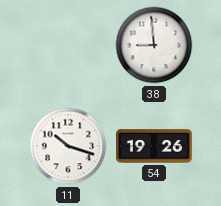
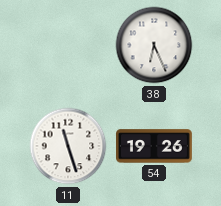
38: 8:59 -> 6:26
11: 10:18 -> 11:27
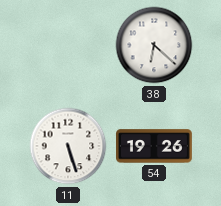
38: 6:26 -> 6:22
11: 11:27 -> 5:27
